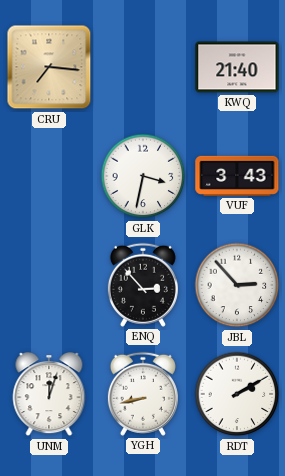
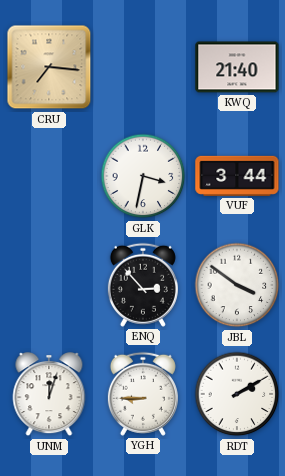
VUF: 3:43 -> 3:44
JBL: 2:53 -> 3:51
YGH: 8:43 -> 8:45
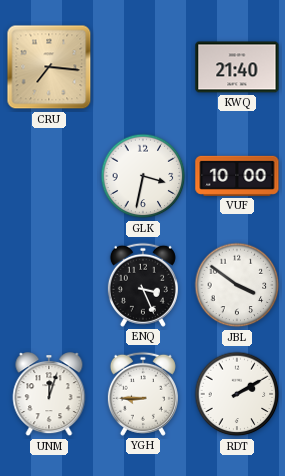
VUF: 3:44 -> 10:00
ENQ: 2:53 -> 3:26
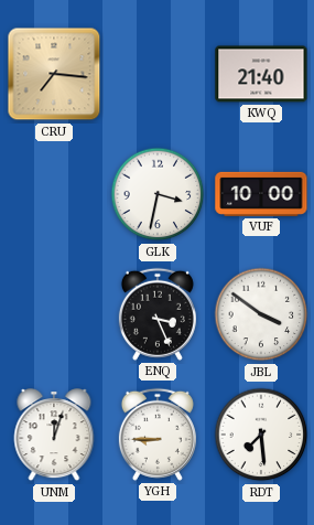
RDT: 2:10 -> 7:29
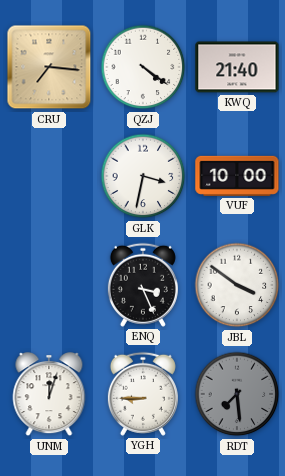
QZJ: none -> 4:21
RDT dial: white -> grey
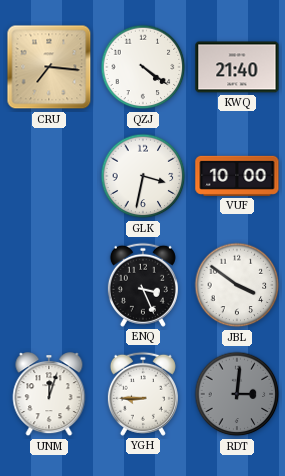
RDT: 7:29 -> 3:01
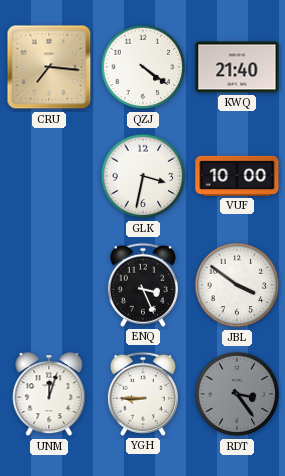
RDT: 3:01 -> 3:24
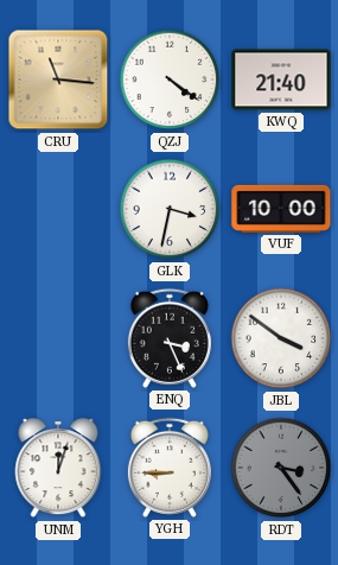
CRU: 7:16 -> 11:16
